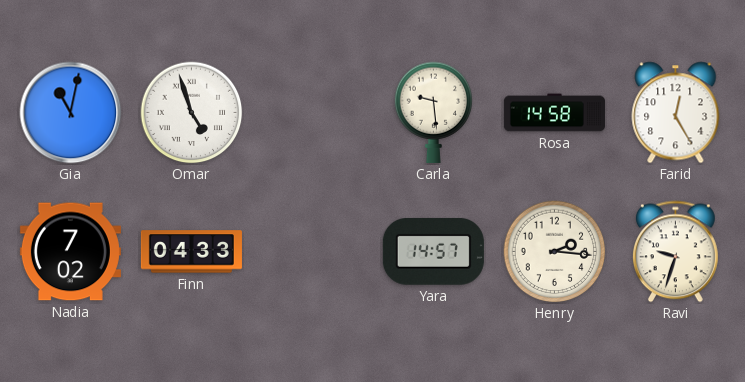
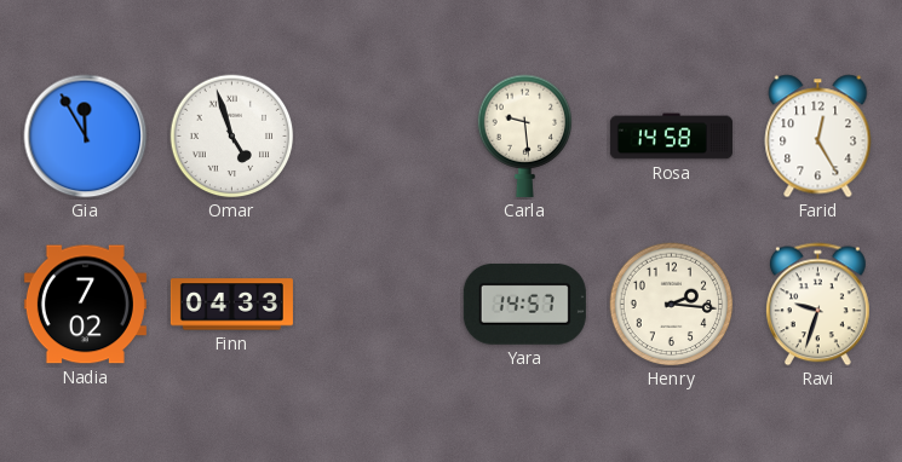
Gia: 11:02 -> 11:55
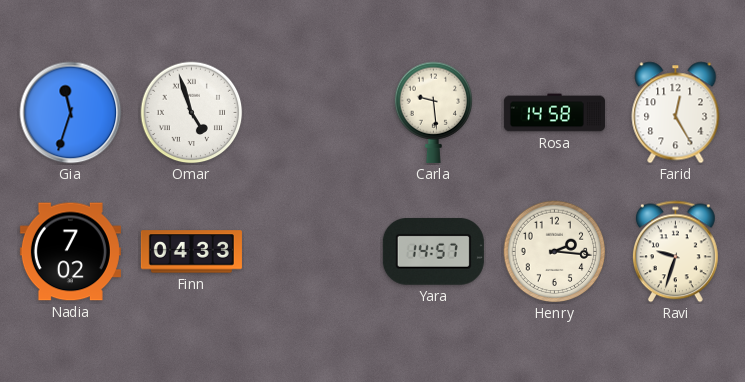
Gia: 11:55 -> 11:33
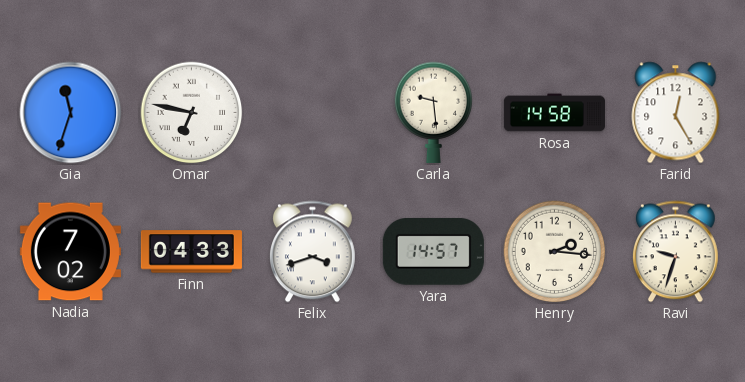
Omar: 4:57 -> 6:47
Felix: none -> 3:42
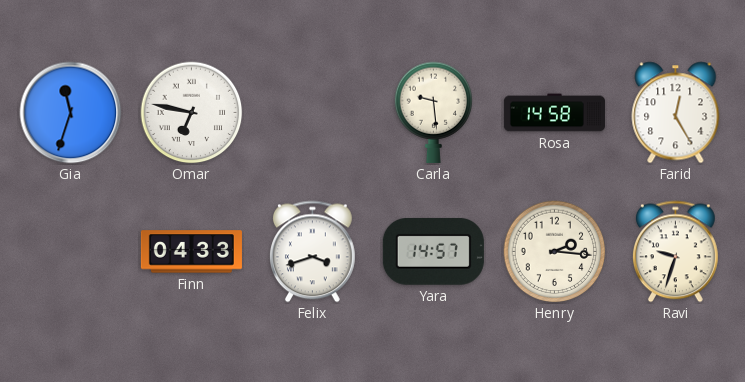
Nadia: 7:02 -> none
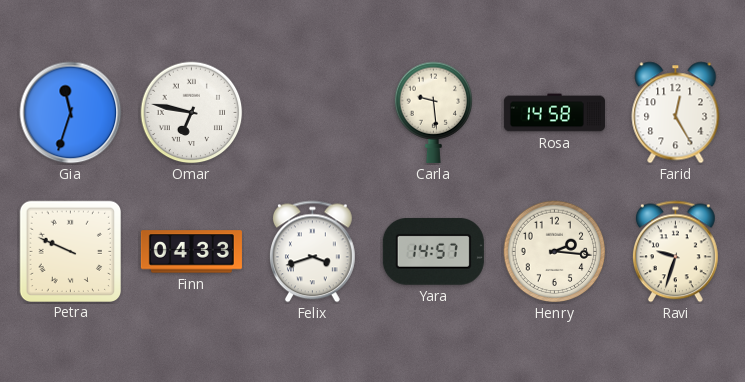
Petra: none -> 9:49
